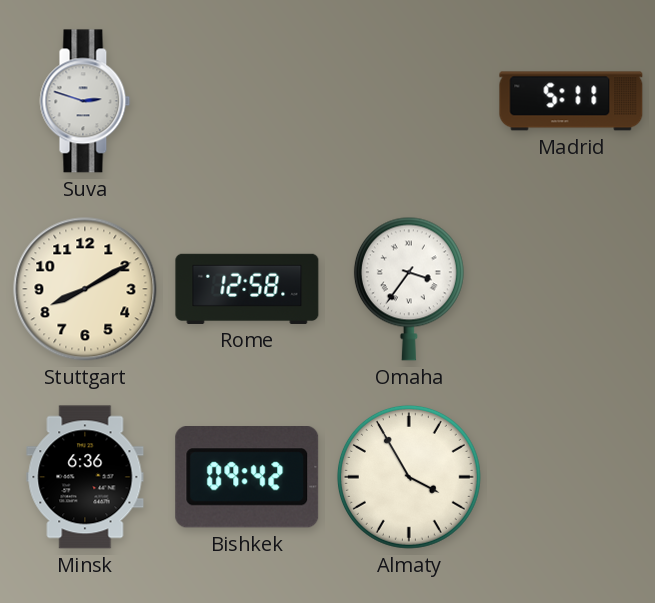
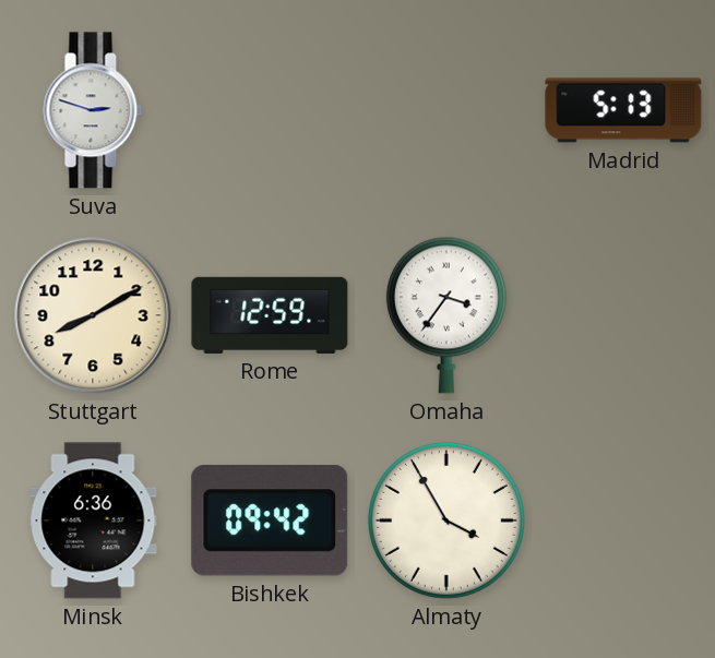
Madrid: 5:11 -> 5:13
Rome: 12:58 -> 12:59
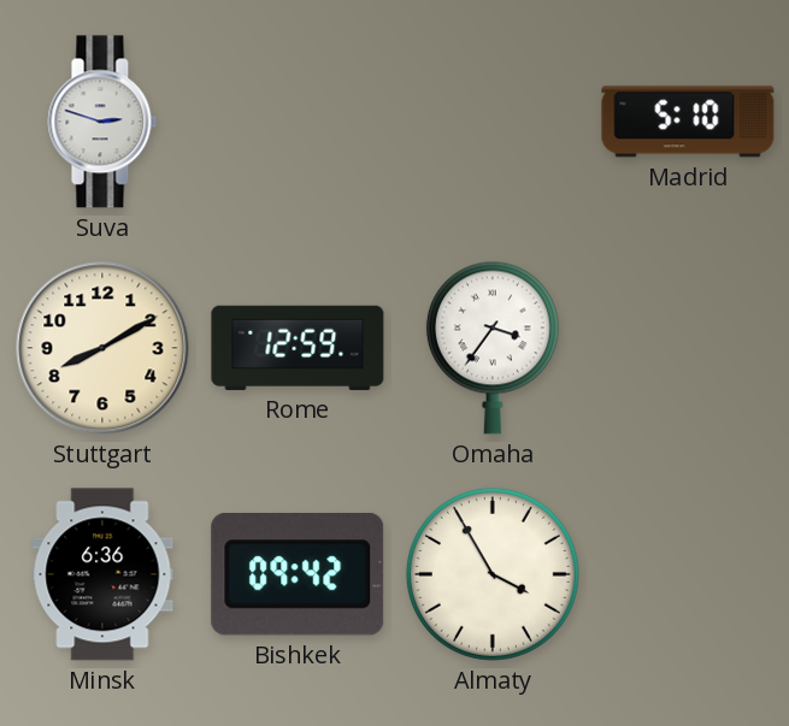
Madrid: 5:13 -> 5:10
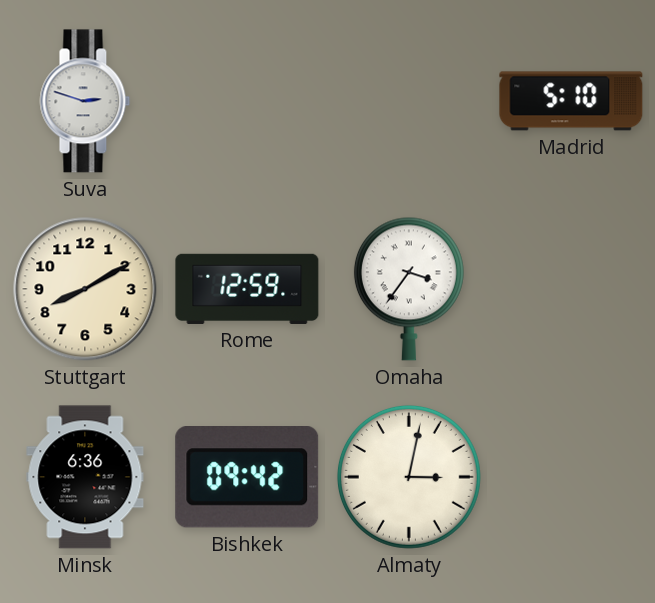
Almaty: 3:55 -> 3:02
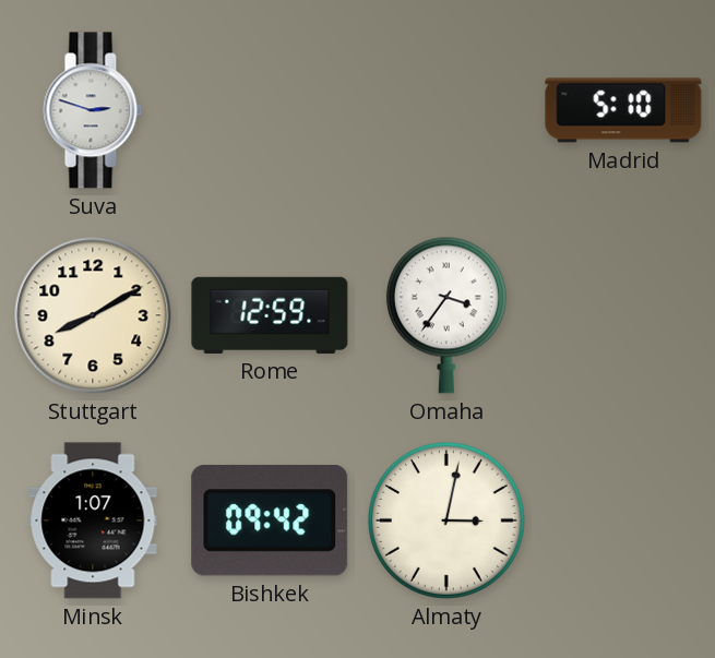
Minsk: 6:36 -> 1:07
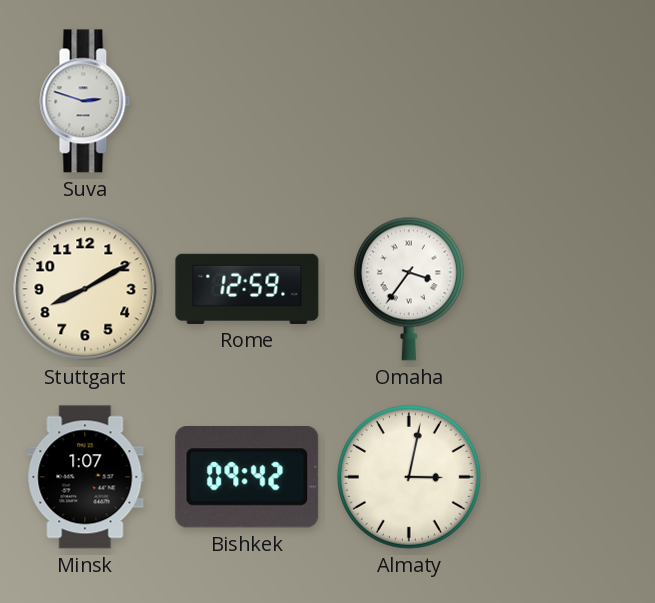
Madrid: 5:10 -> none
